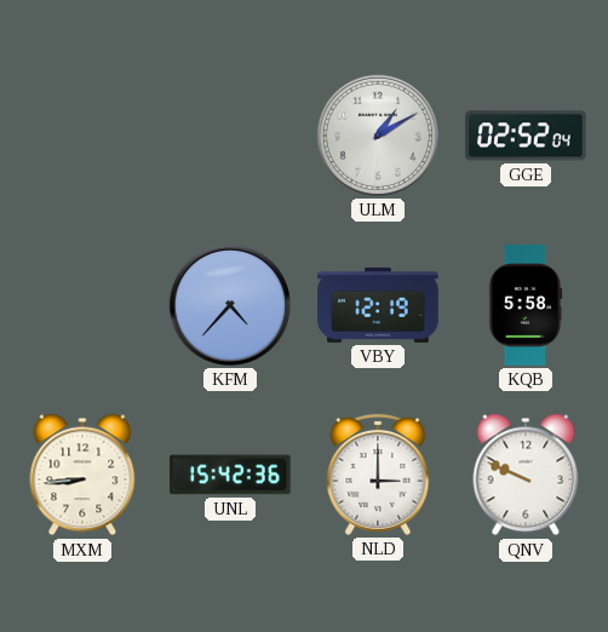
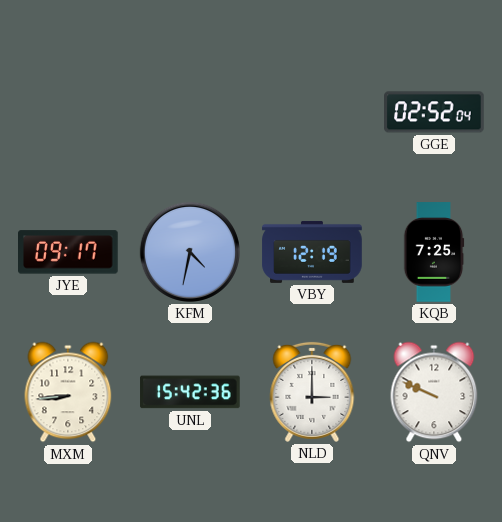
ULM: 1:10 -> none
JYE: none -> 09:17
KFM: 4:37 -> 4:32
KQB: 5:58 -> 7:25
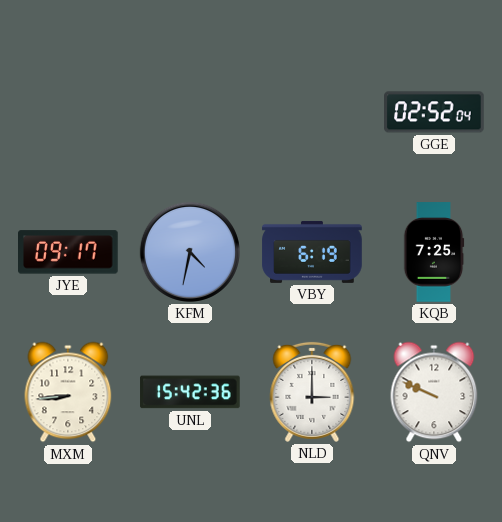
VBY: 12:19 -> 6:19
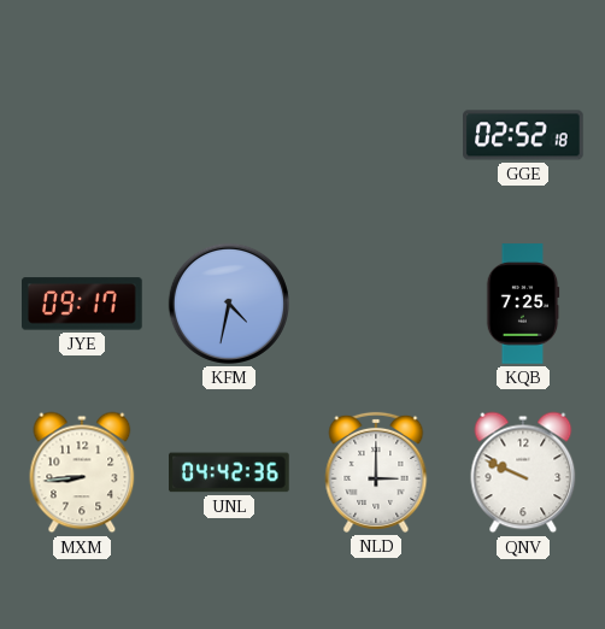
GGE: 02:52:04 -> 02:52:18
VBY: 6:19 -> none
UNL: 15:42 -> 04:42
